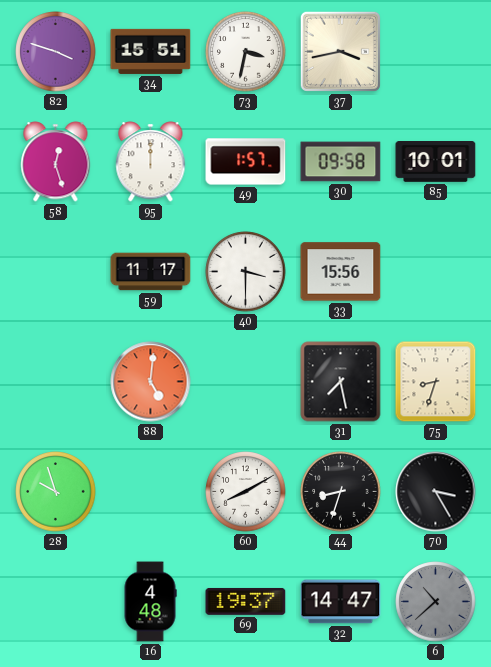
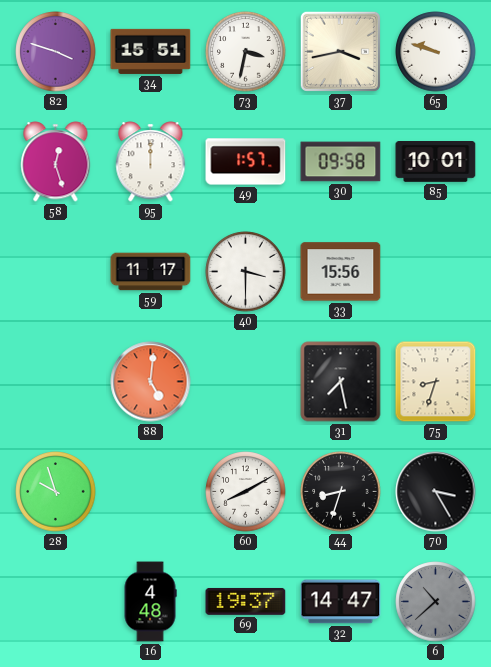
65: none -> 9:48
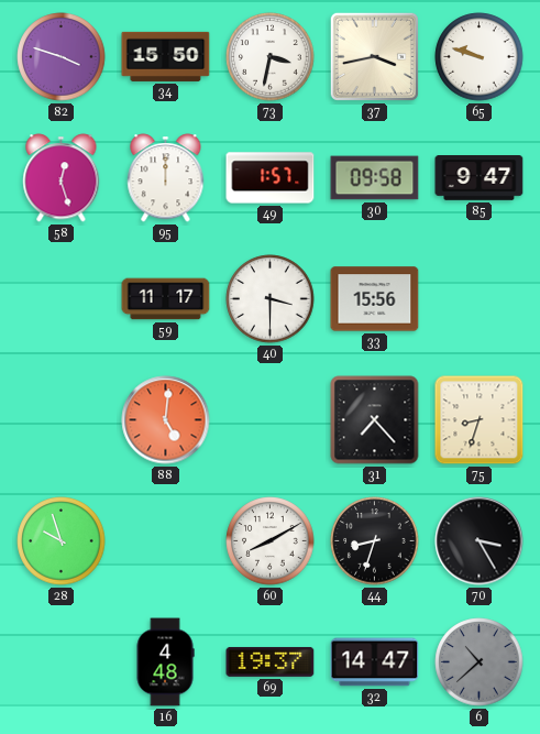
34: 15:51 -> 15:50
85: 10:01 -> 9:47
31: 7:28 -> 7:23
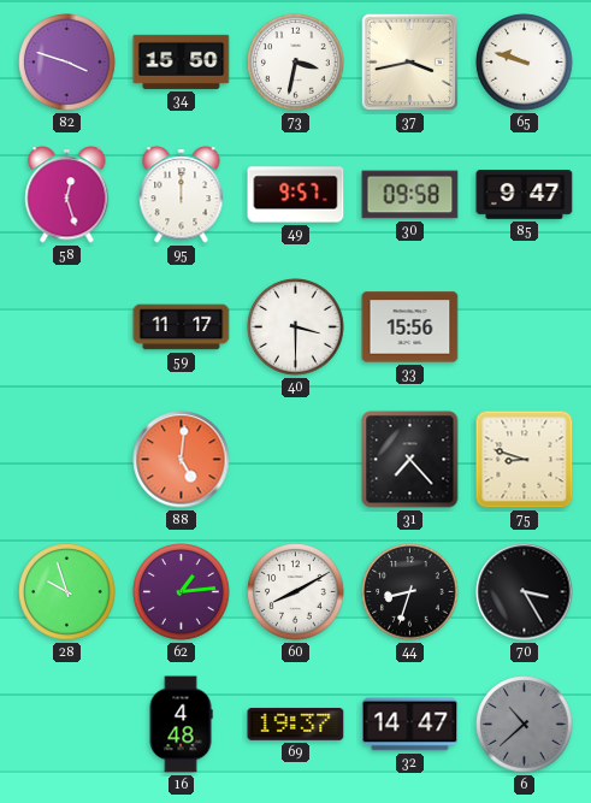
49: 1:57 -> 9:57
75: 8:33 -> 8:48
62: none -> 1:14
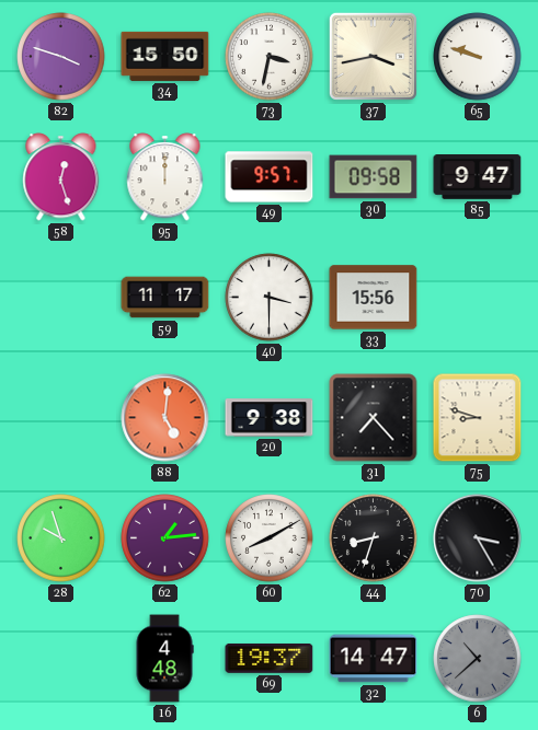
20: none -> 9:38
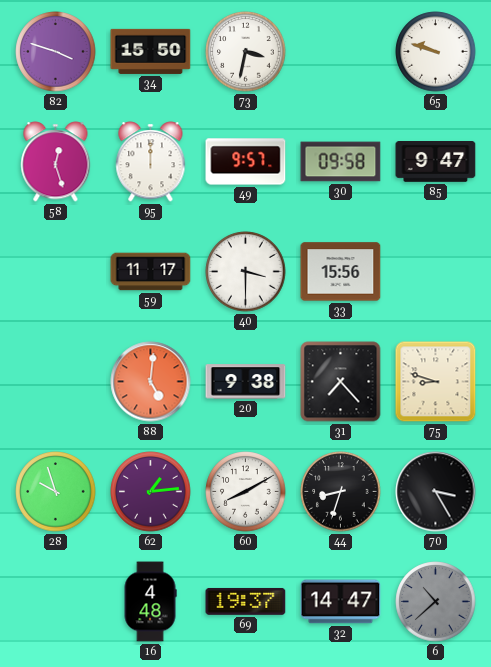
37: 3:43 -> none
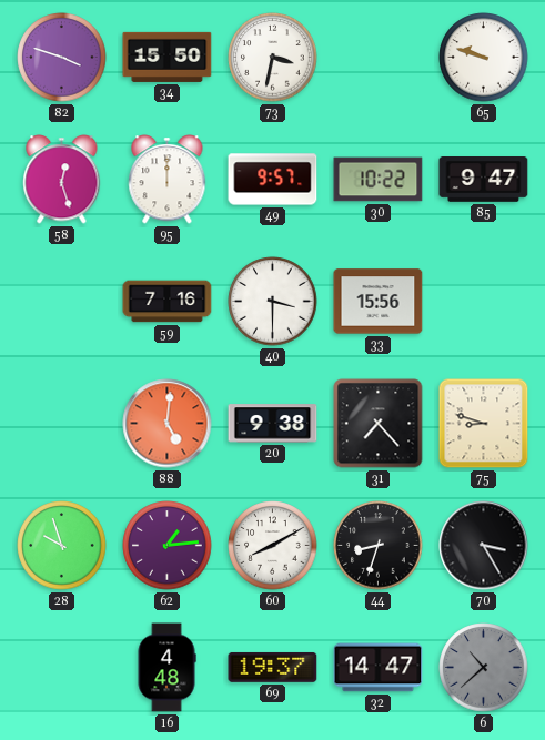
30: 09:58 -> 10:22
59: 11:17 -> 7:16
